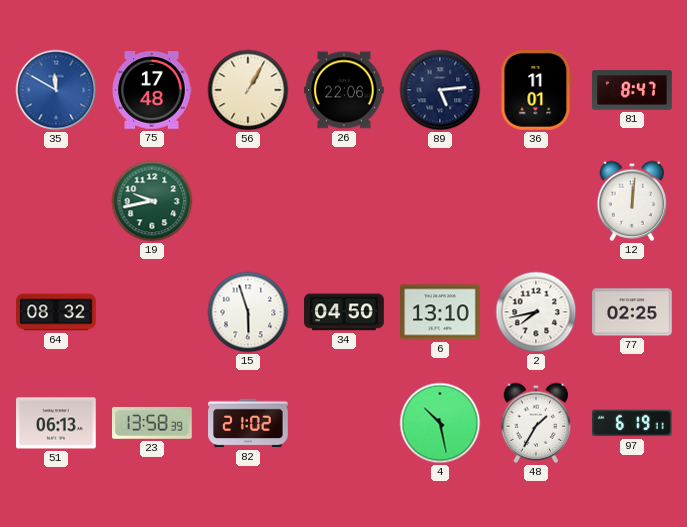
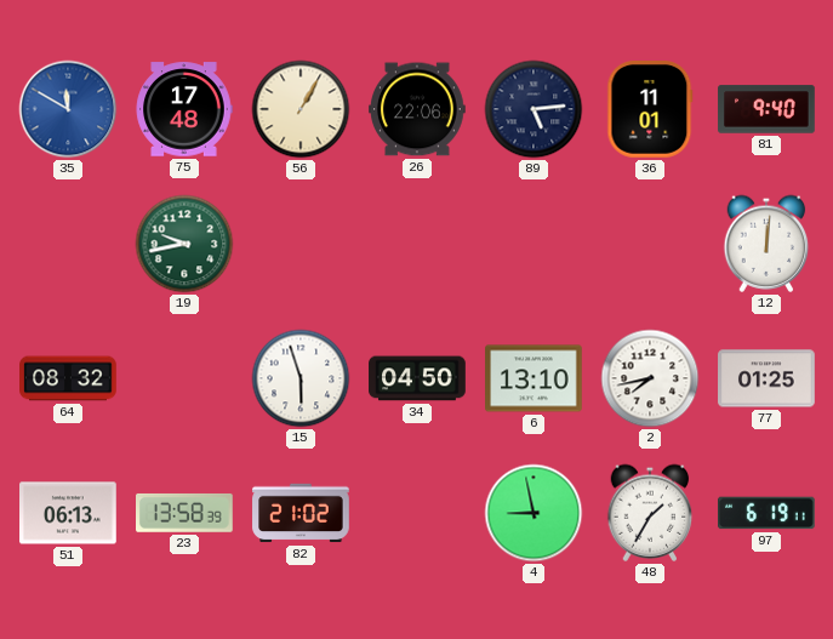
81: 8:47 -> 9:40
77: 02:25 -> 01:25
4: 10:28 -> 8:58
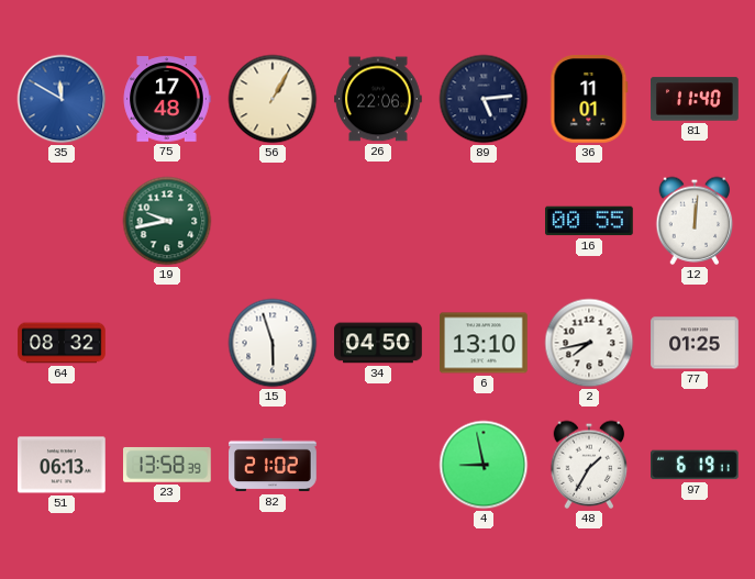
81: 9:40 -> 11:40
16: none -> 00:55
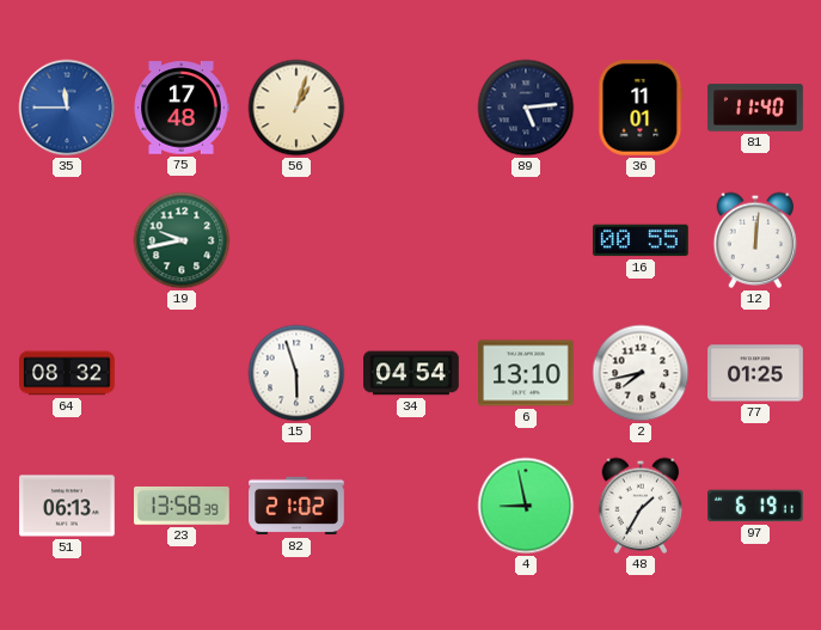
35: 11:50 -> 11:45
56: 1:05 -> 1:03
26: 22:06 -> none
34: 04:50 -> 04:54
